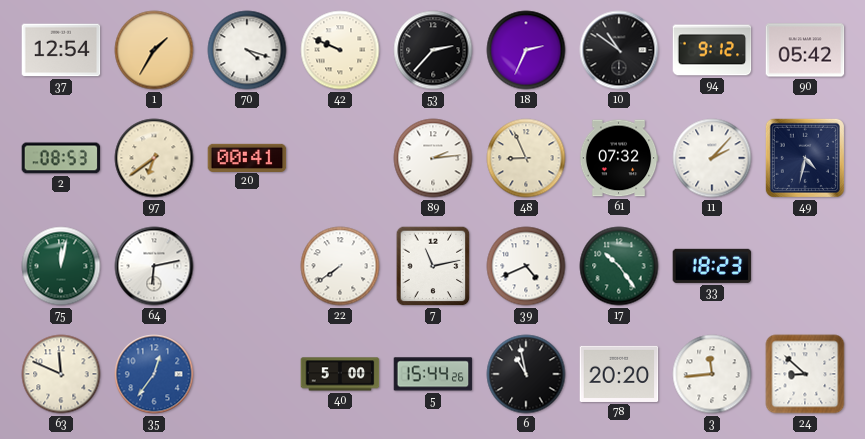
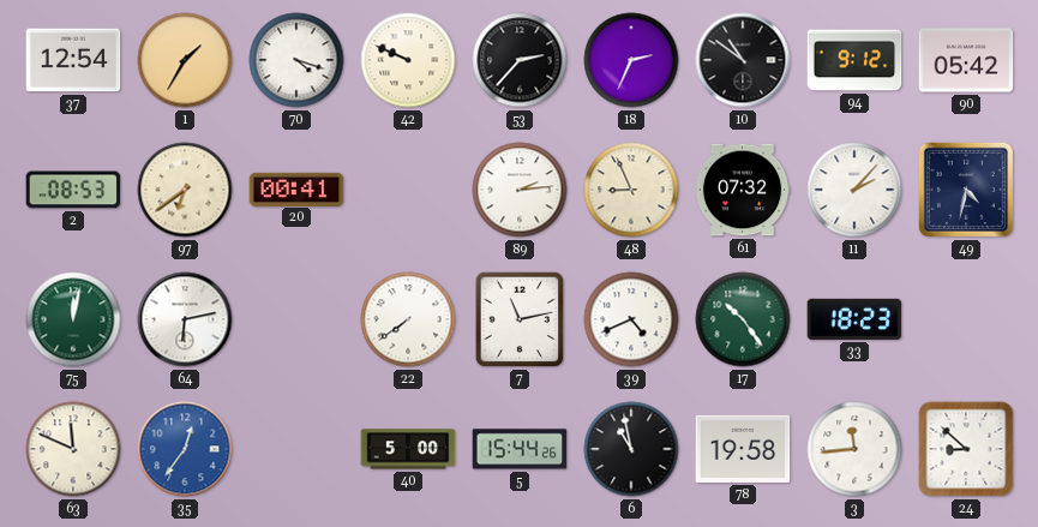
78: 20:20 -> 19:58
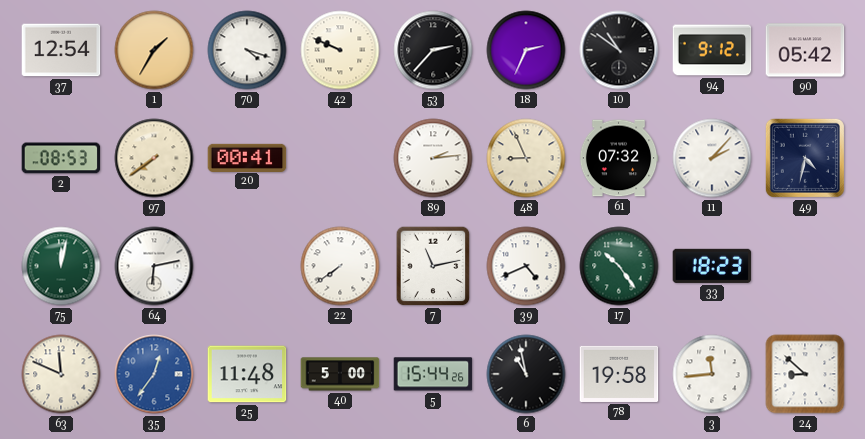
97: 6:39 -> 7:39
25: none -> 11:48
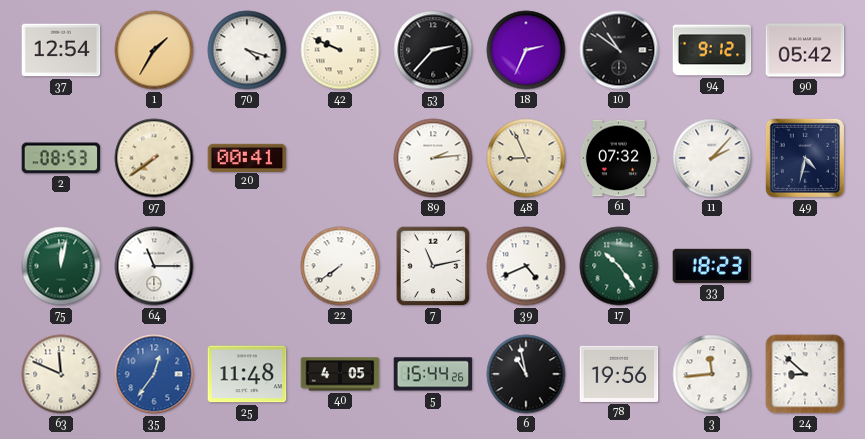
64: 6:13 -> 11:15
40: 5:00 -> 4:05
78: 19:58 -> 19:56
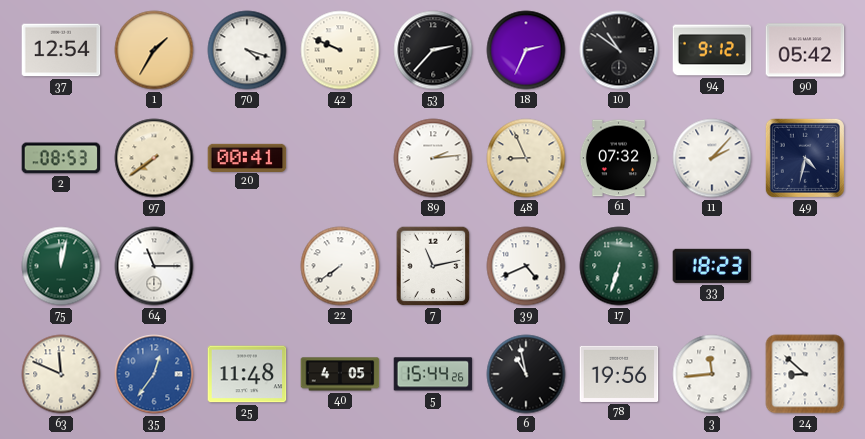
17: 10:24 -> 6:33
